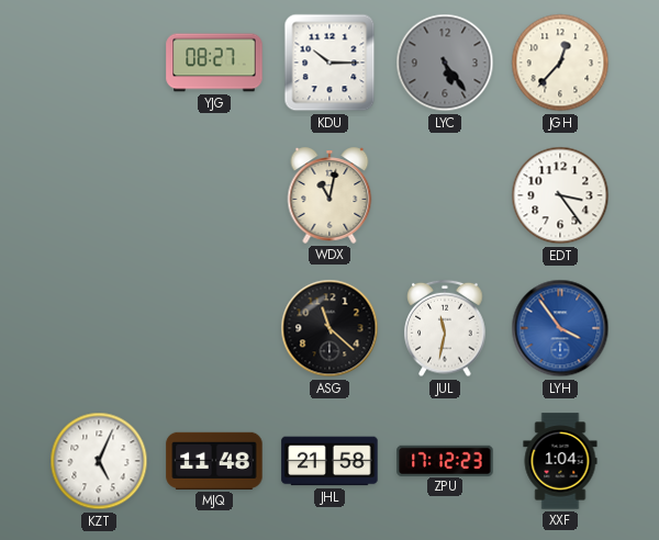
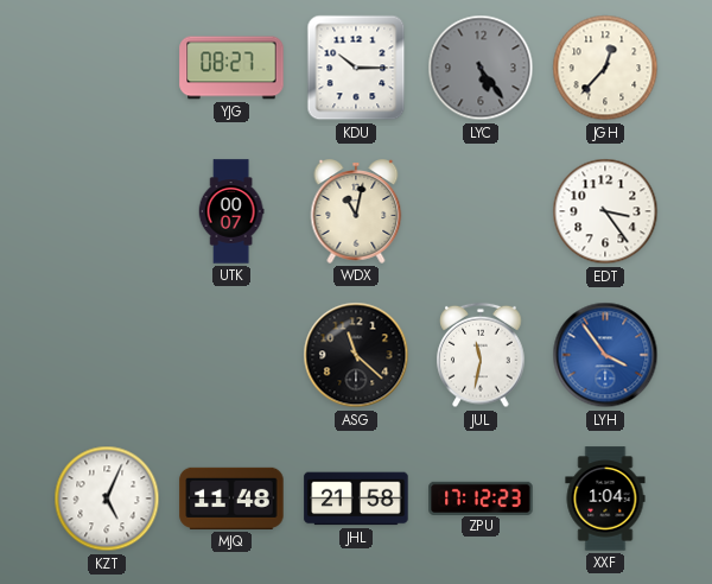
UTK: none -> 00:07
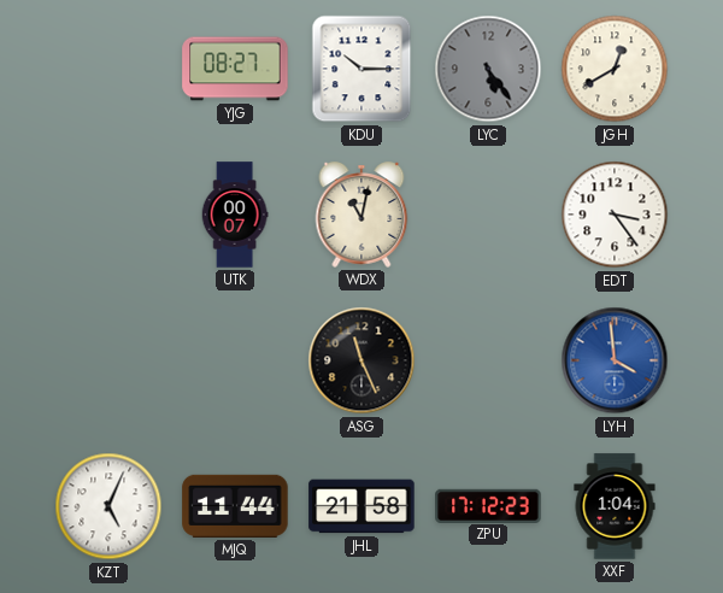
JGH: 12:37 -> 12:40
ASG: 11:22 -> 11:26
JUL: 11:32 -> none
LYH: 3:54 -> 3:59
MJQ: 11:48 -> 11:44
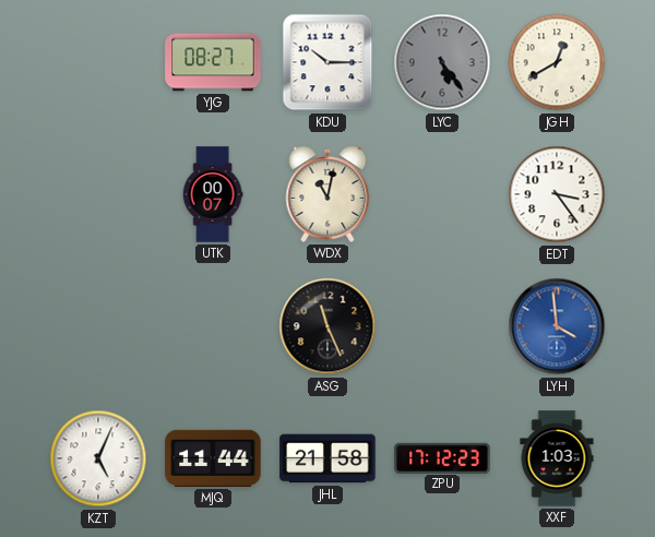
XXF: 1:04 -> 1:03
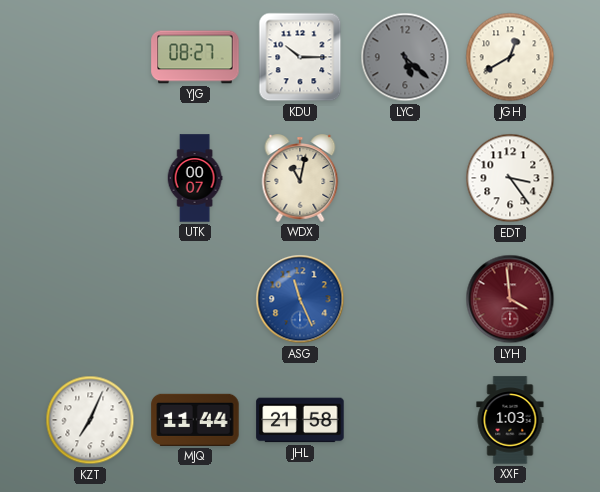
LYC: 5:24 -> 5:22
ASG dial: black -> blue
LYH dial: blue -> burgundy
KZT: 5:04 -> 7:04
ZPU: 17:12 -> none
